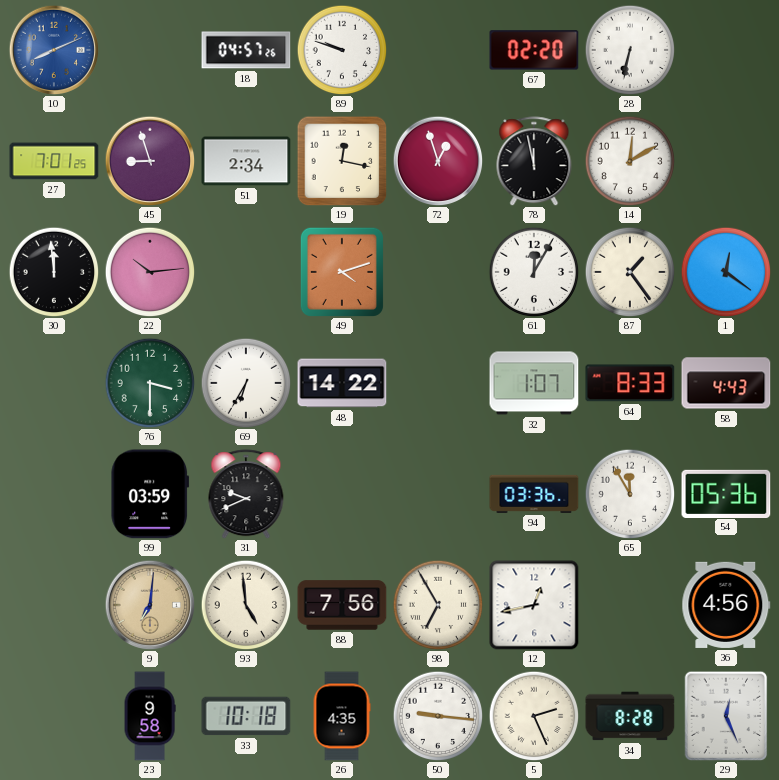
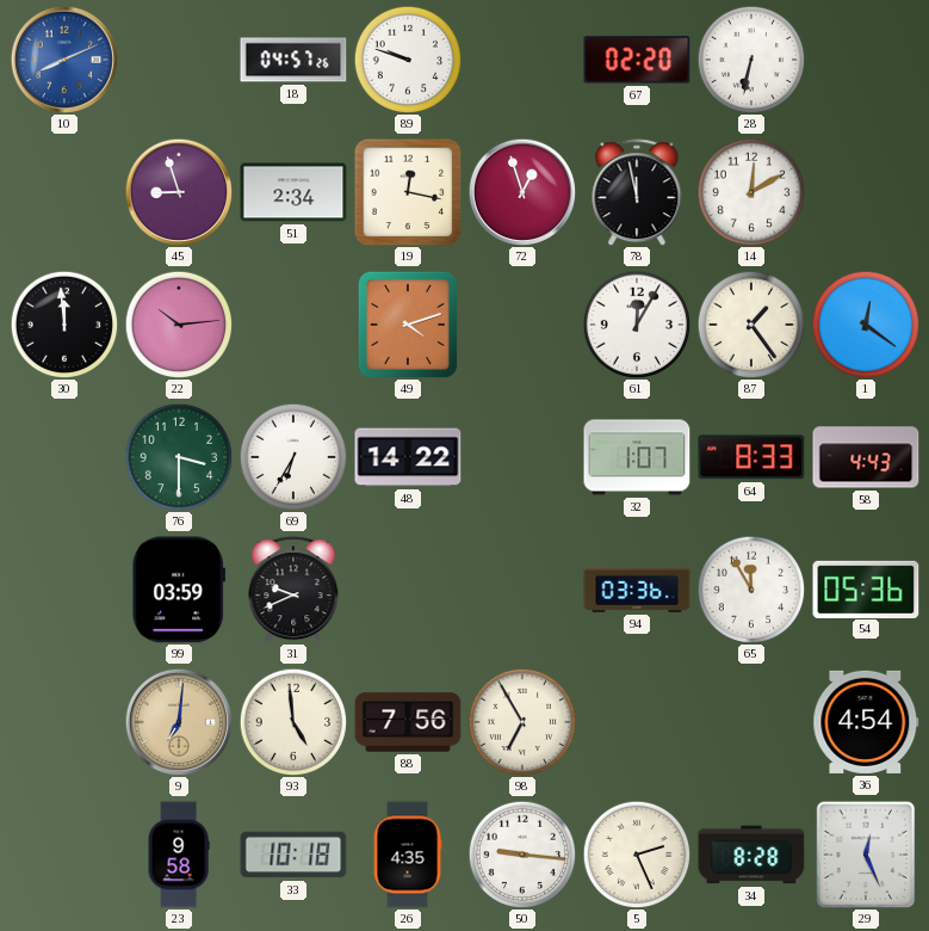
27: 7:01 -> none
12: 12:43 -> none
36: 4:56 -> 4:54
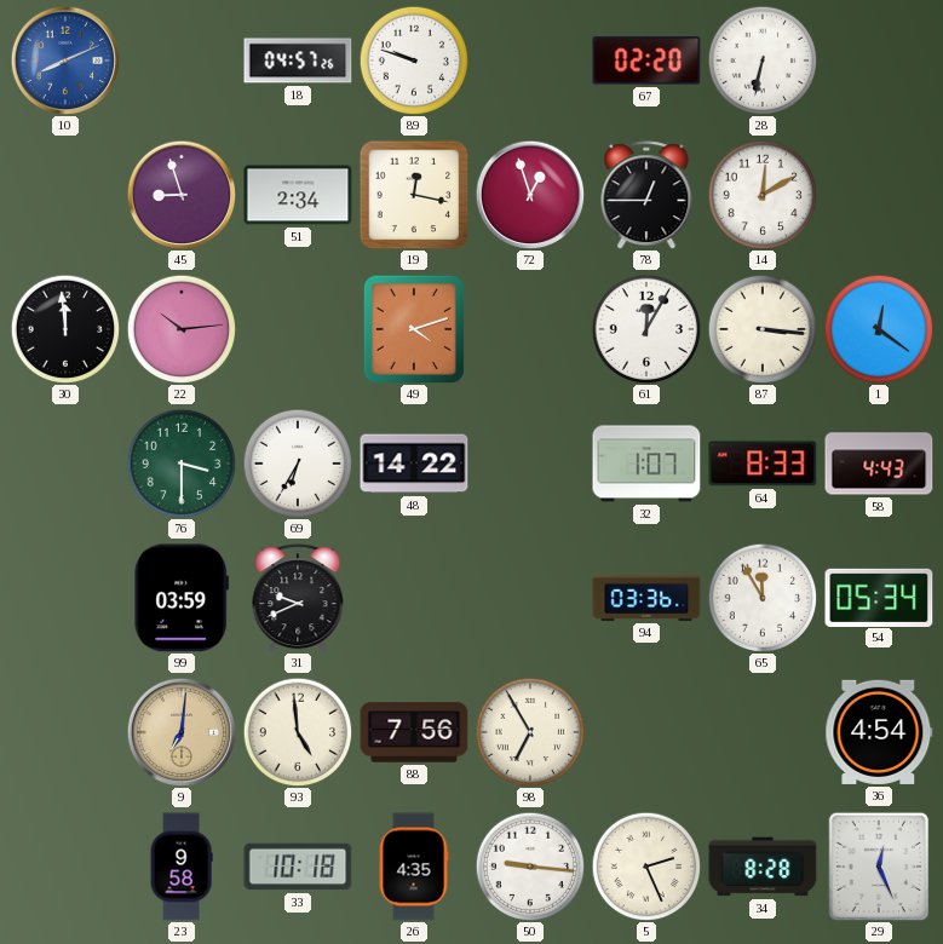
78: 11:58 -> 12:45
87: 1:24 -> 3:16
54: 05:36 -> 05:34
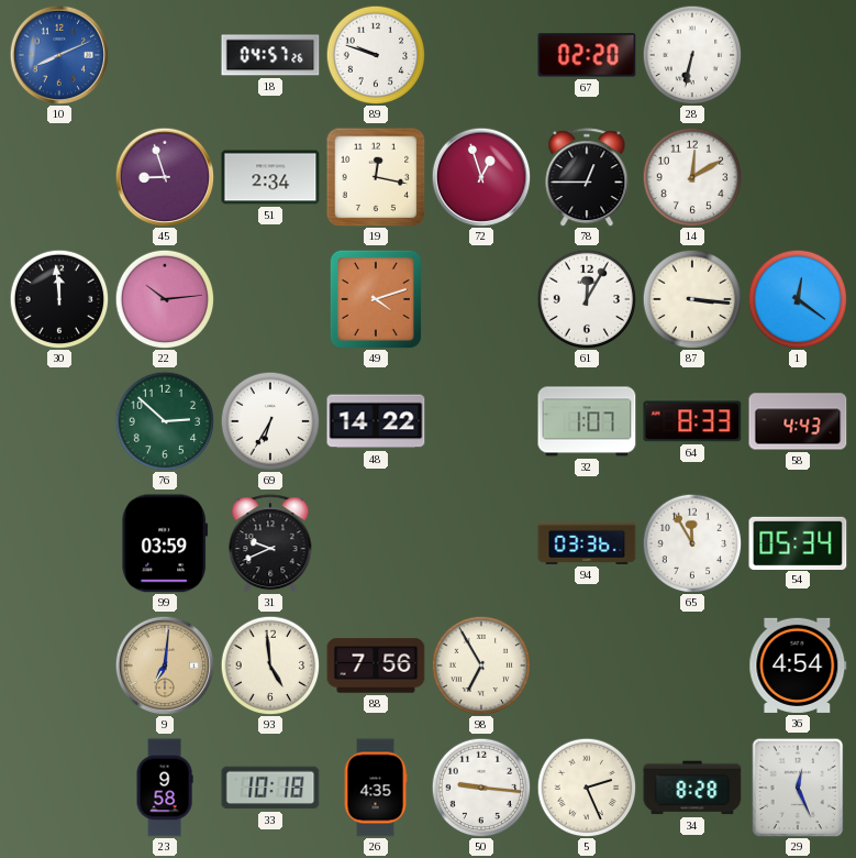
76: 3:30 -> 2:52
